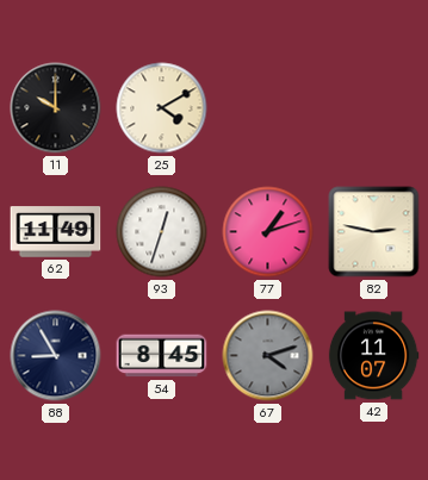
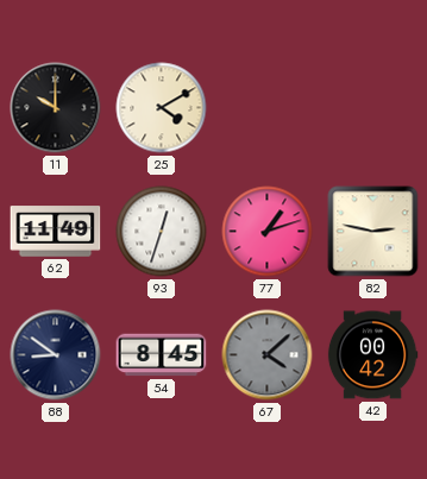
88: 8:55 -> 8:51
67: 4:12 -> 4:08
42: 11:07 -> 00:42
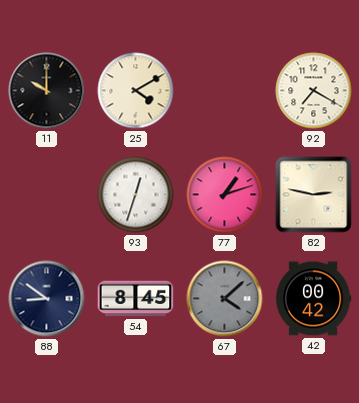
92: none -> 7:20
62: 11:49 -> none
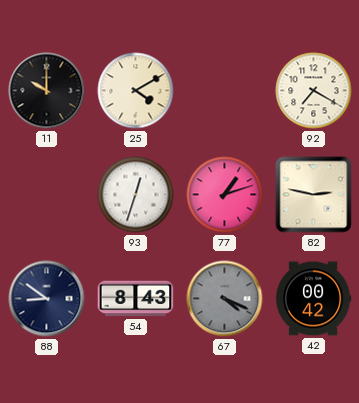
54: 8:45 -> 8:43
67: 4:08 -> 4:19
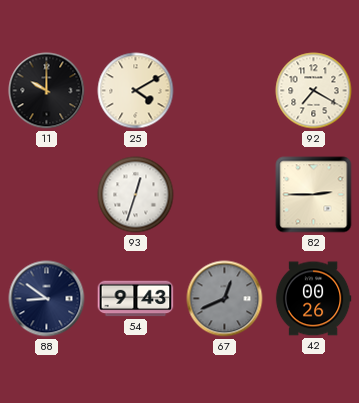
77: 1:12 -> none
82: 2:47 -> 2:45
54: 8:43 -> 9:43
67: 4:19 -> 12:41
42: 00:42 -> 00:26
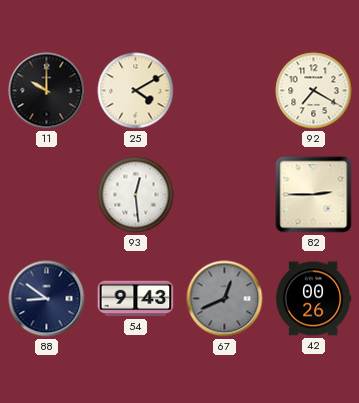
93: 12:33 -> 12:29
